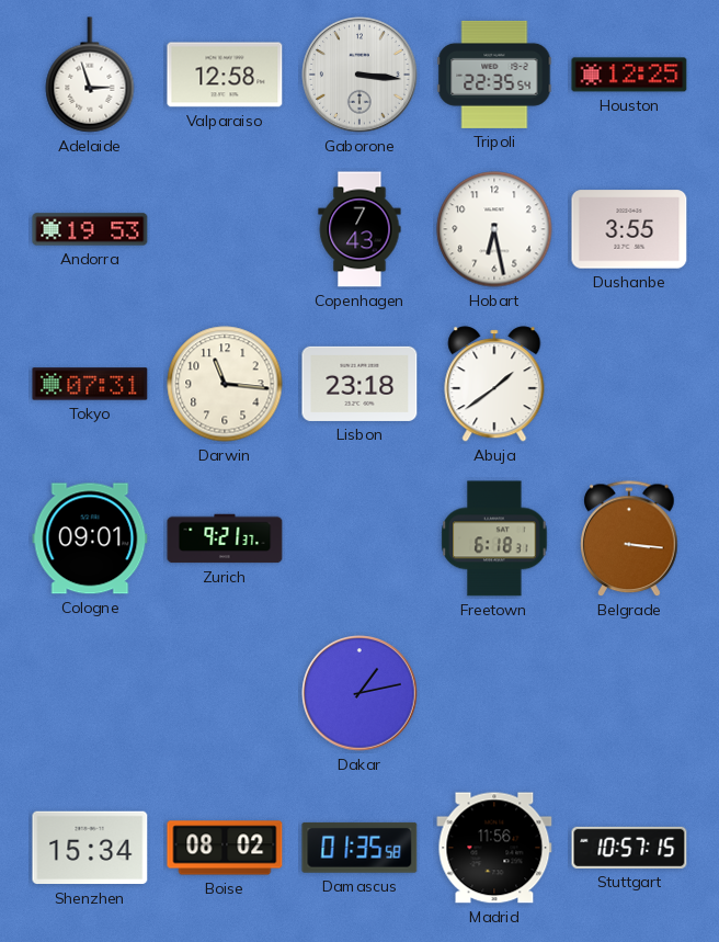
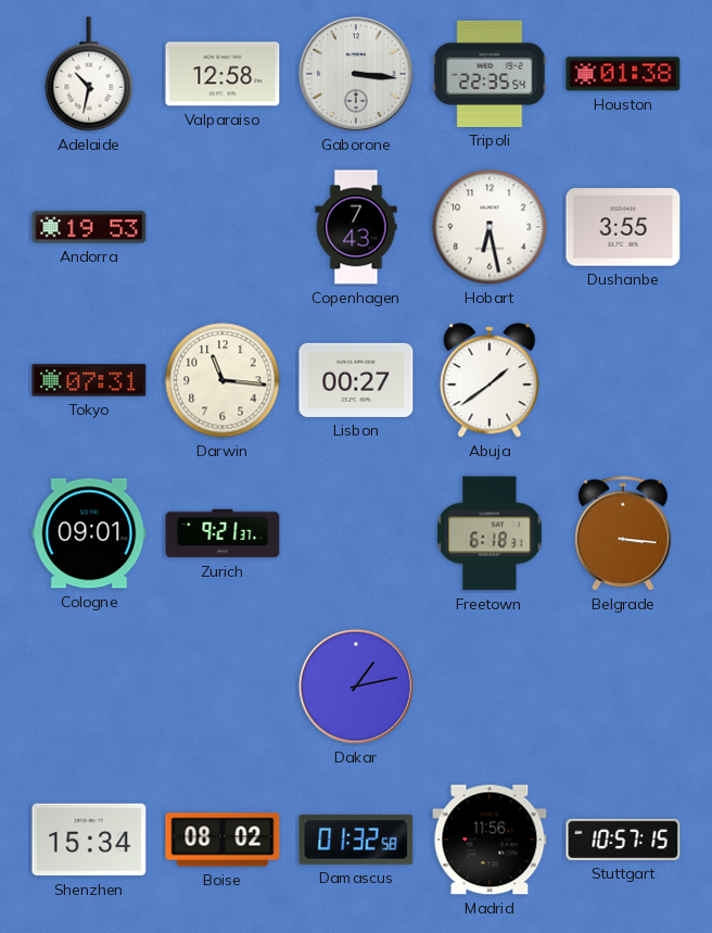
Adelaide: 2:57 -> 10:32
Houston: 12:25 -> 01:38
Lisbon: 23:18 -> 00:27
Damascus: 01:35 -> 01:32
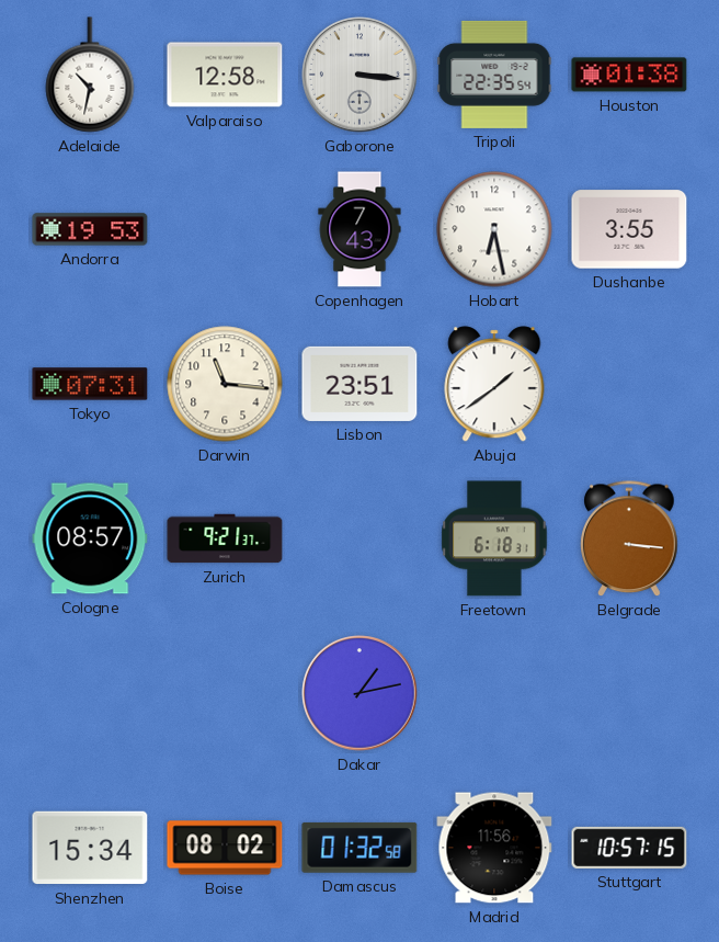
Lisbon: 00:27 -> 23:51
Cologne: 09:01 -> 08:57
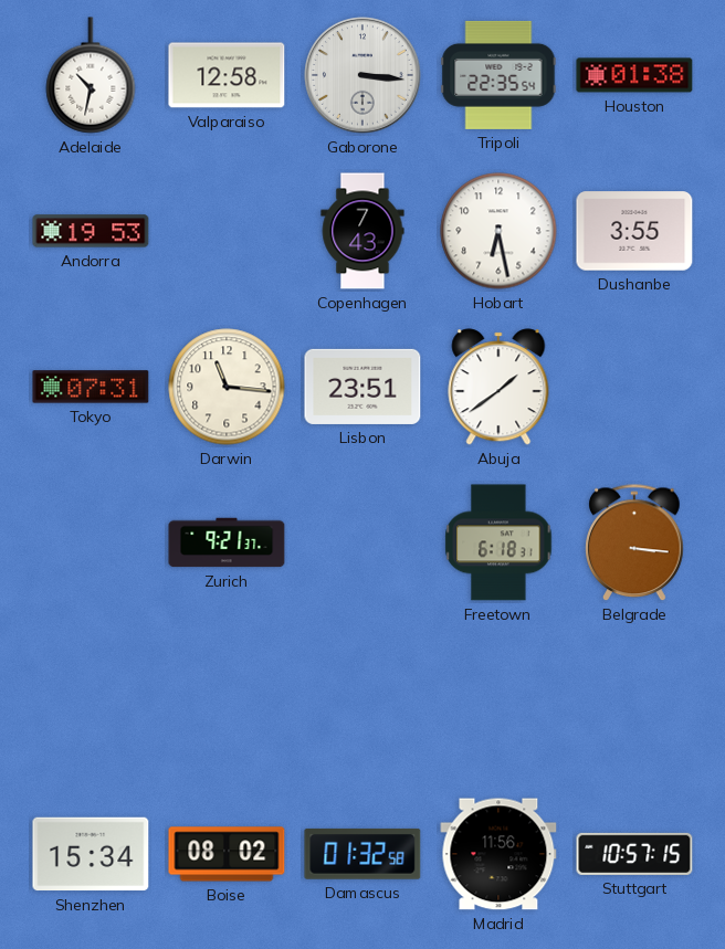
Cologne: 08:57 -> none
Dakar: 1:13 -> none
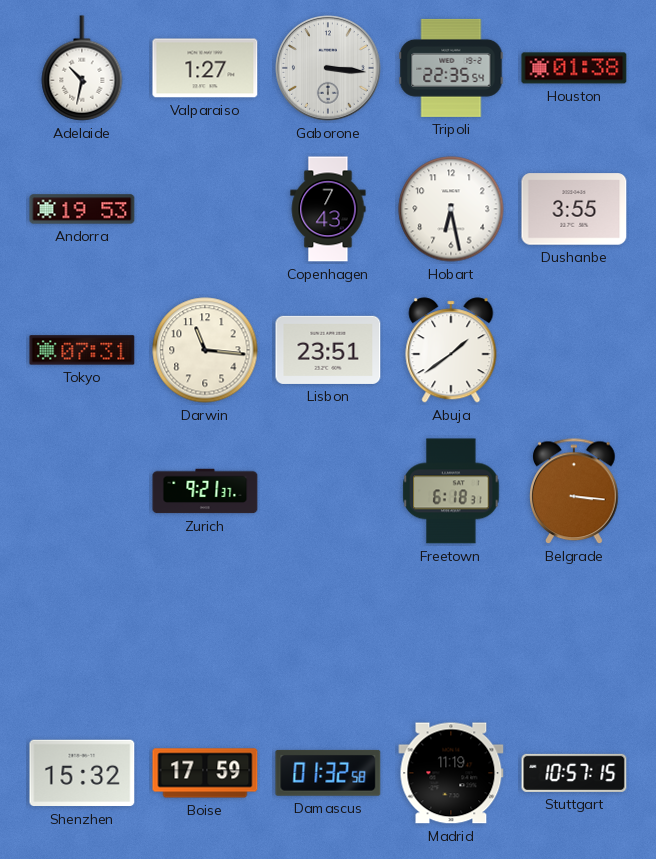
Valparaiso: 12:58 -> 1:27
Shenzhen: 15:34 -> 15:32
Boise: 08:02 -> 17:59
Madrid: 11:56 -> 11:19
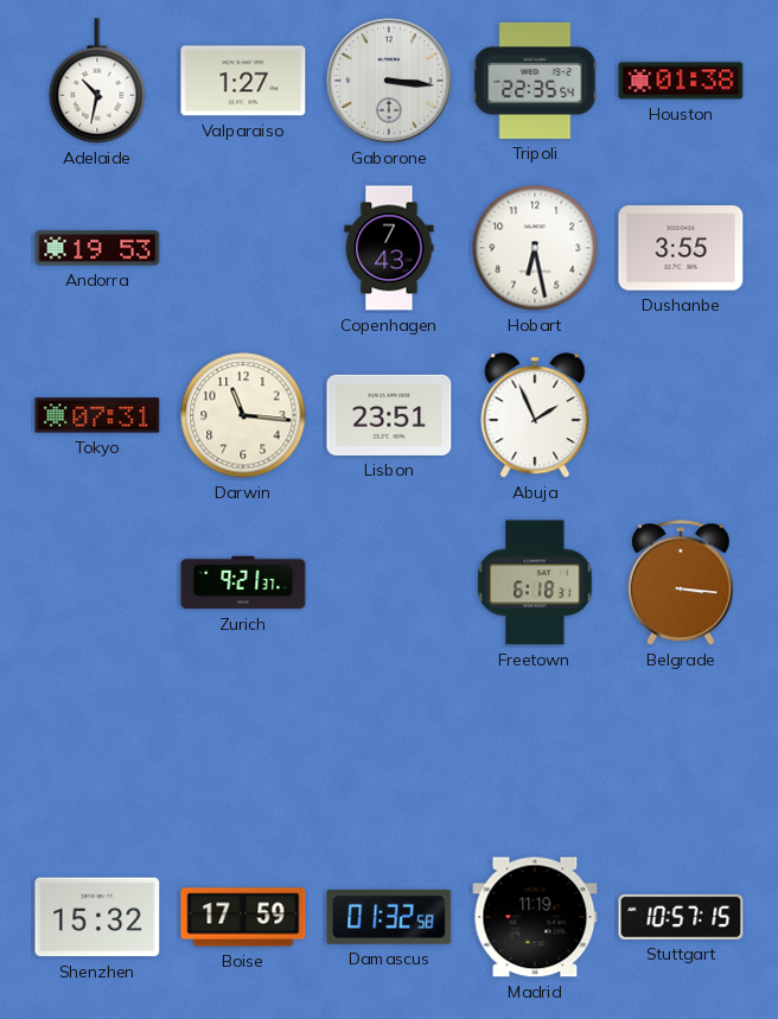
Abuja: 1:39 -> 1:56
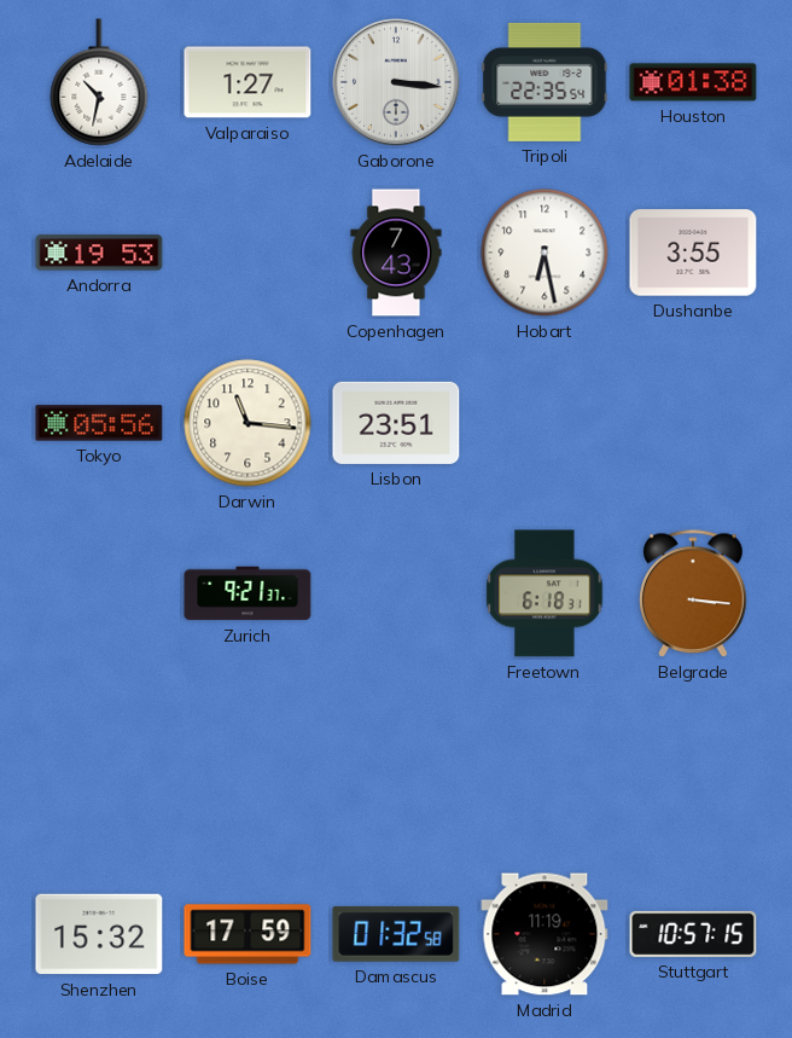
Tokyo: 07:31 -> 05:56
Abuja: 1:56 -> none
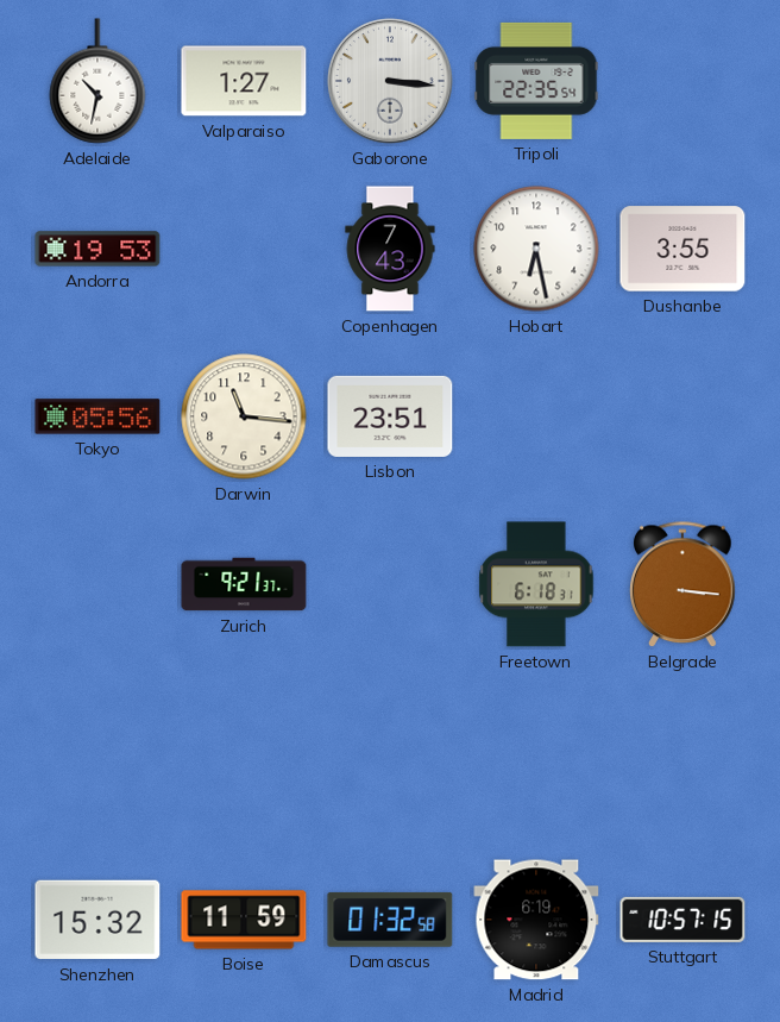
Houston: 01:38 -> none
Boise: 17:59 -> 11:59
Madrid: 11:19 -> 6:19
